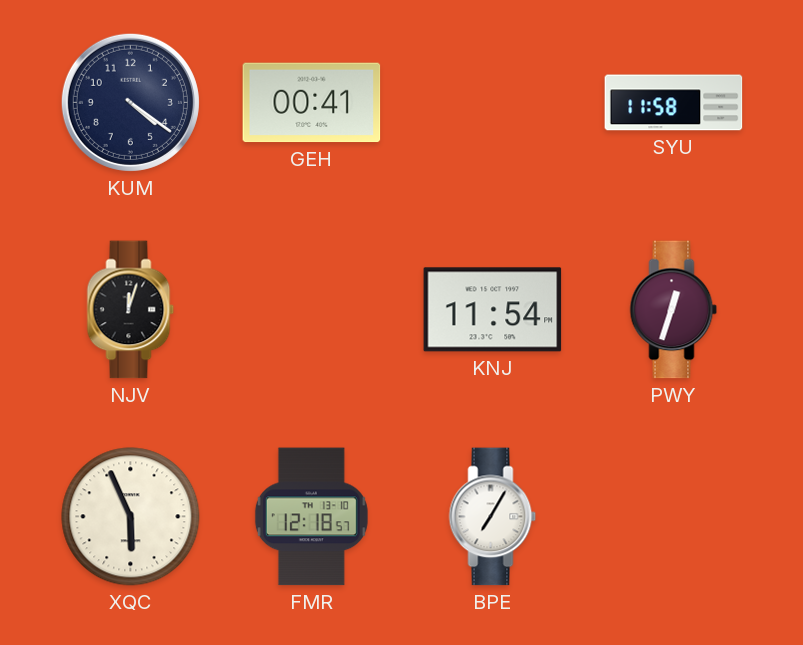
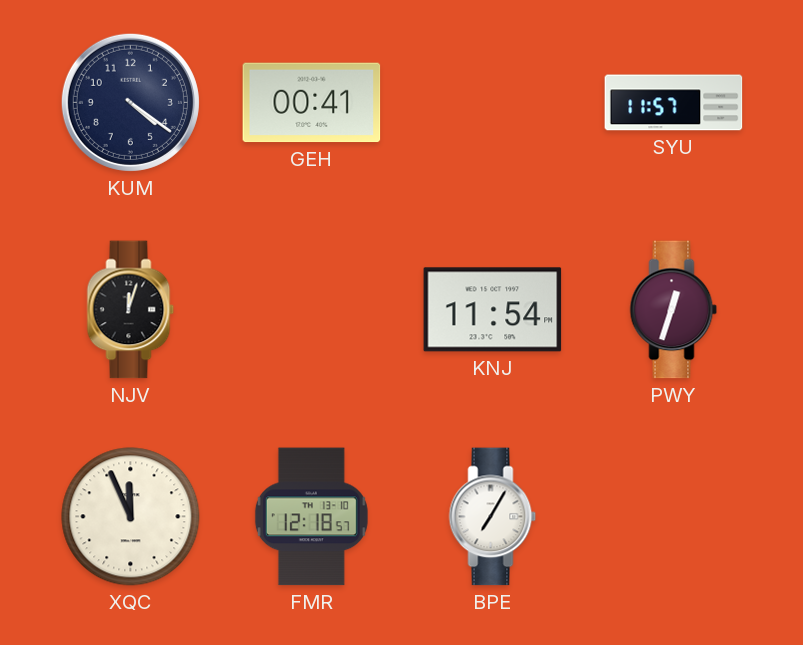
SYU: 11:58 -> 11:57
XQC: 5:56 -> 11:56
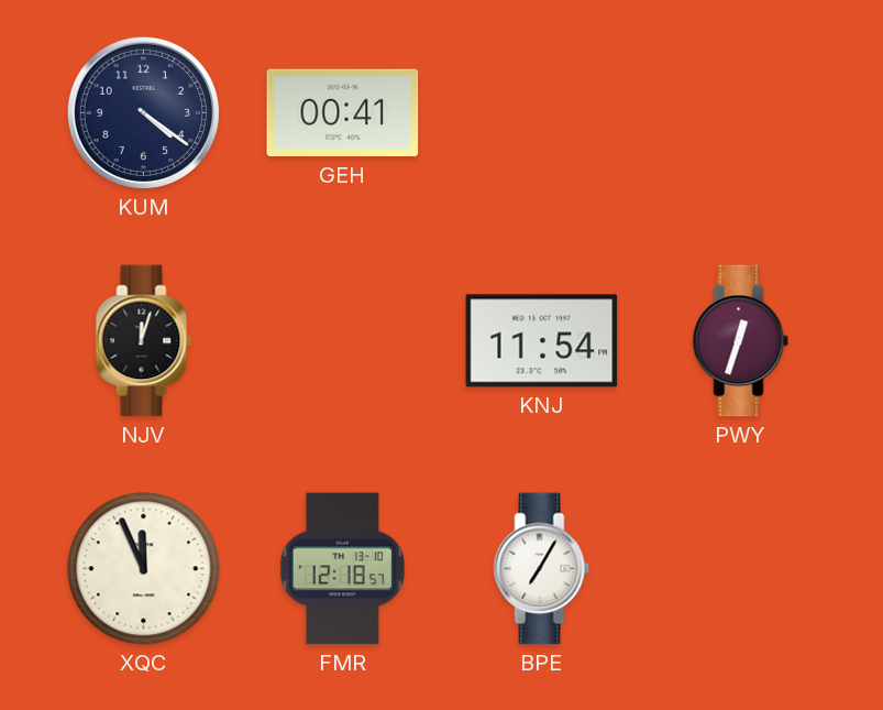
SYU: 11:57 -> none
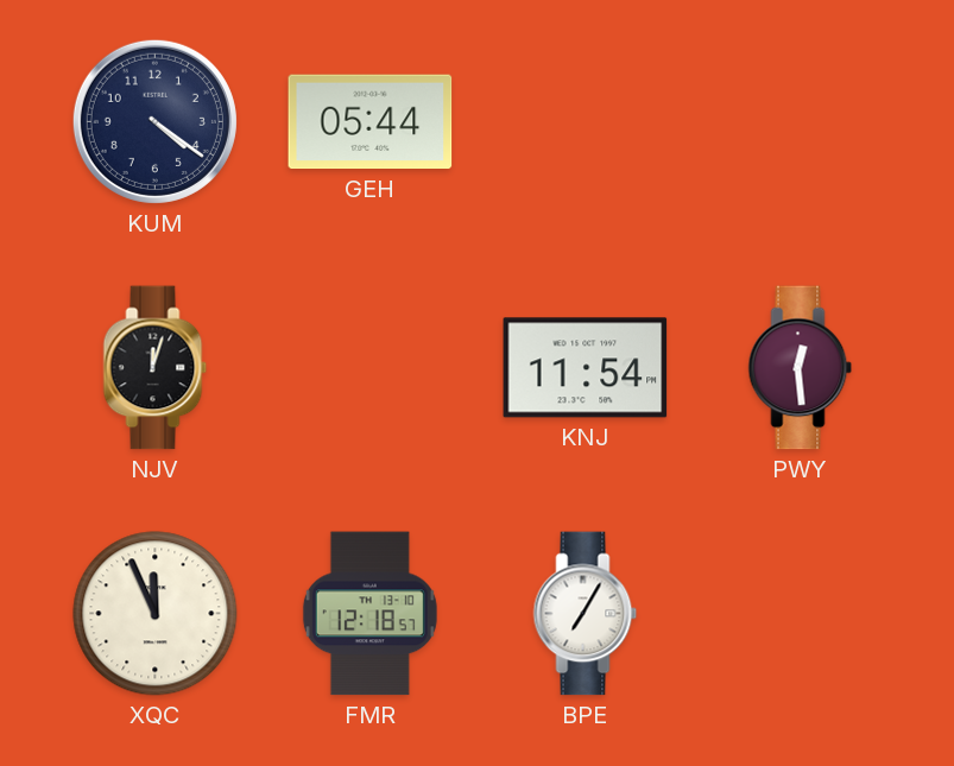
GEH: 00:41 -> 05:44
PWY: 12:33 -> 12:29
